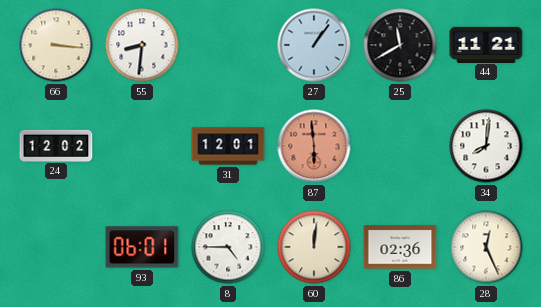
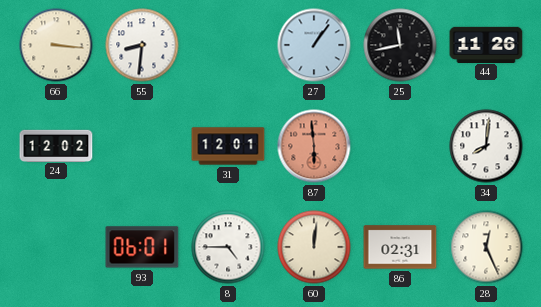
25: 11:40 -> 11:43
44: 11:21 -> 11:26
86: 02:36 -> 02:31
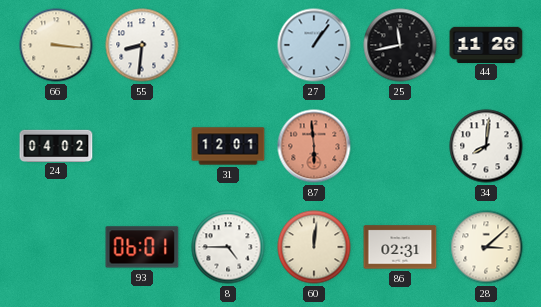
24: 12:02 -> 04:02
28: 12:26 -> 3:08
